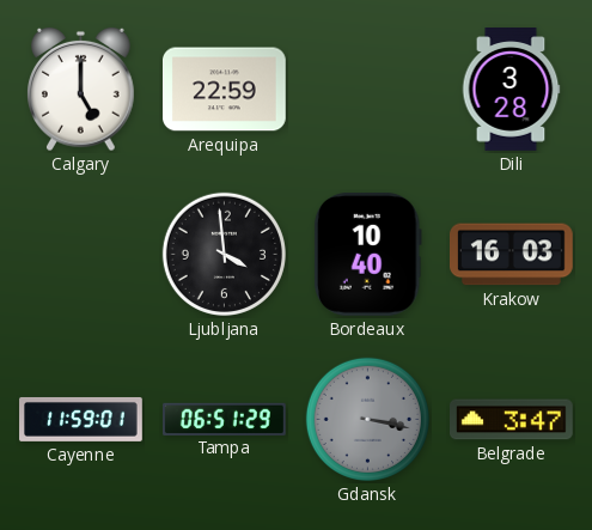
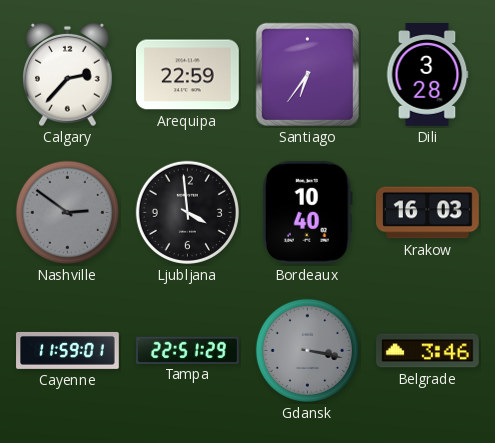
Calgary: 5:00 -> 2:37
Santiago: none -> 6:36
Nashville: none -> 2:51
Tampa: 06:51 -> 22:51
Belgrade: 3:47 -> 3:46
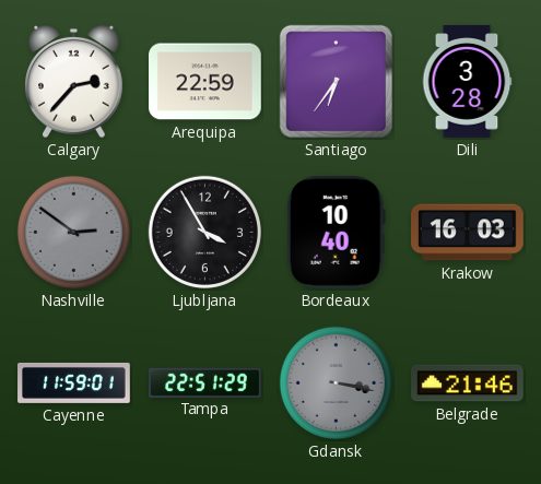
Ljubljana: 3:59 -> 3:55
Belgrade: 3:46 -> 21:46
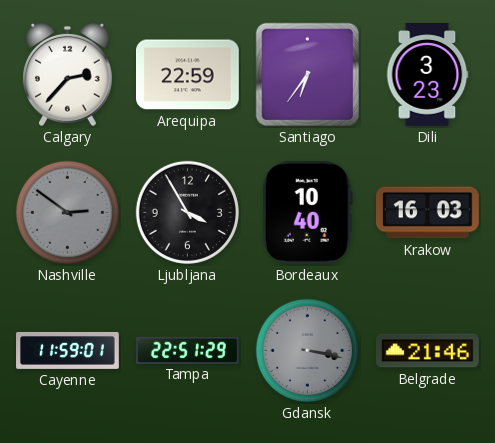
Dili: 3:28 -> 3:23
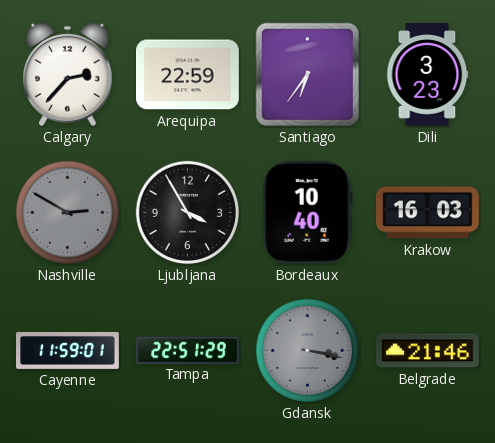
Nashville: 2:51 -> 2:50
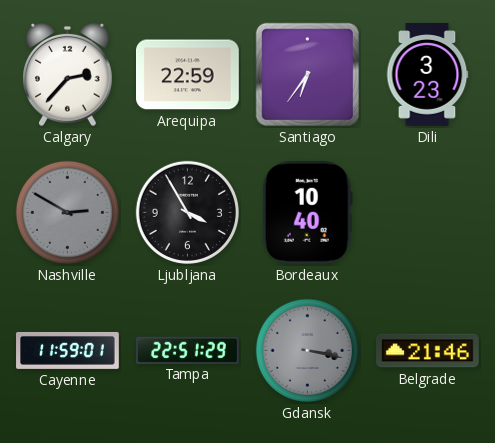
Krakow: 16:03 -> none
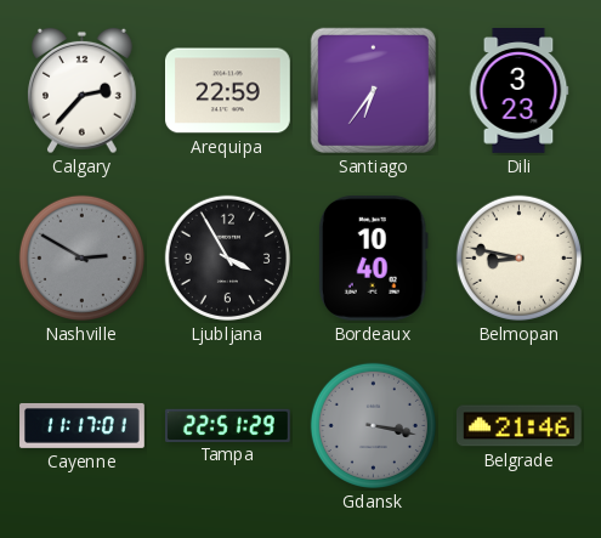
Belmopan: none -> 8:47
Cayenne: 11:59 -> 11:17
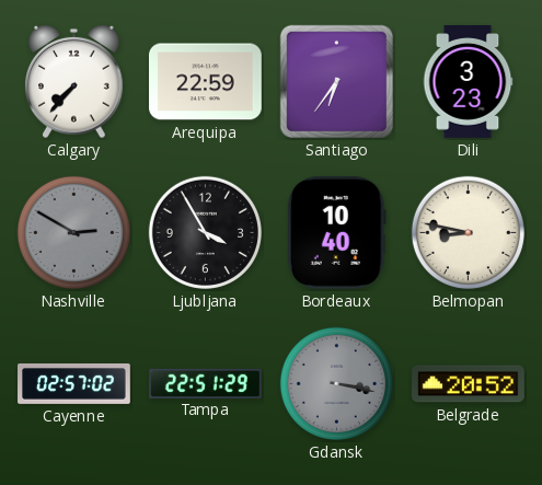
Calgary: 2:37 -> 7:37
Cayenne: 11:17 -> 02:57
Belgrade: 21:46 -> 20:52
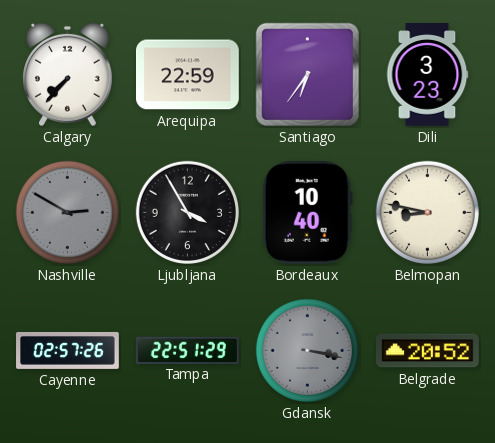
Cayenne: 02:57:02 -> 02:57:26
